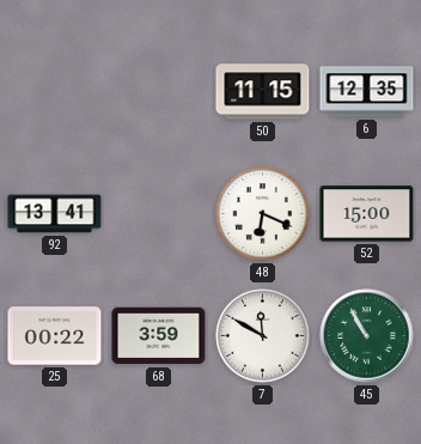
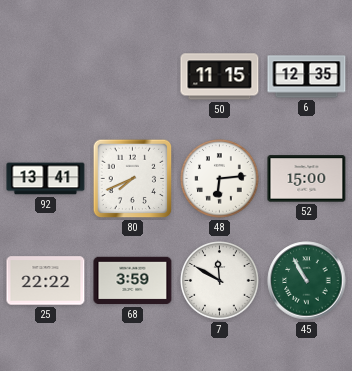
80: none -> 7:41
48: 6:19 -> 6:14
25: 00:22 -> 22:22
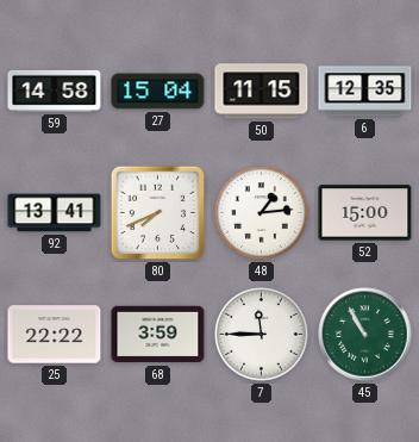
59: none -> 14:58
27: none -> 15:04
48: 6:14 -> 1:14
7: 11:50 -> 11:45
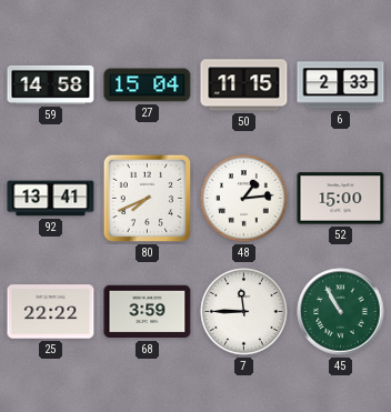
6: 12:35 -> 2:33
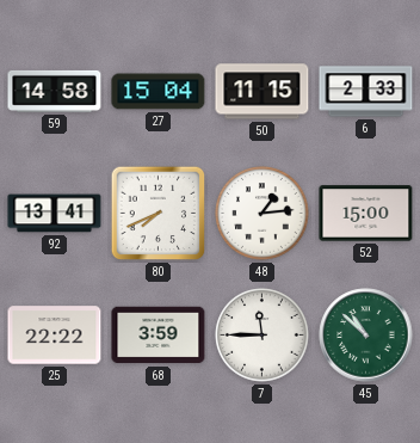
45: 10:55 -> 10:52
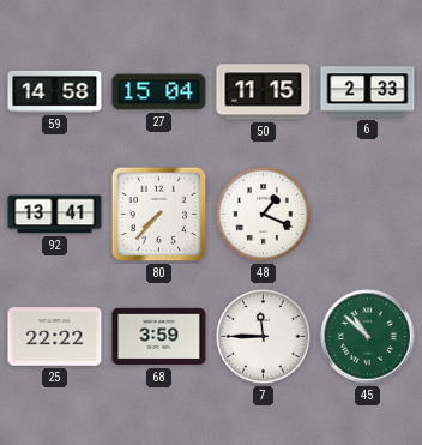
80: 7:41 -> 7:37
48: 1:14 -> 1:19
52: 15:00 -> none
